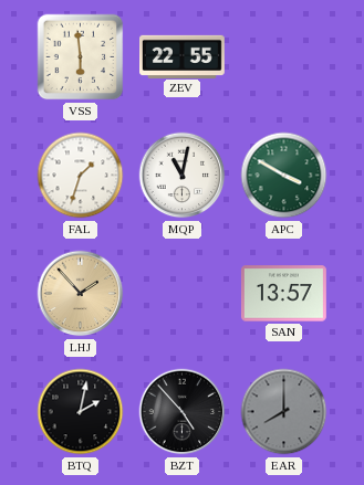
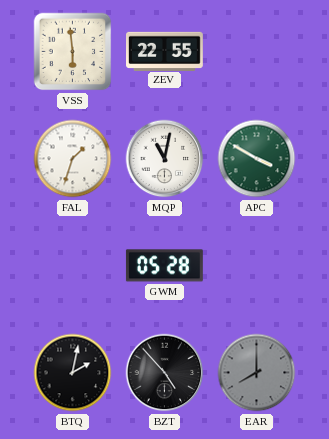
LHJ: 1:53 -> none
GWM: none -> 05:28
SAN: 13:57 -> none
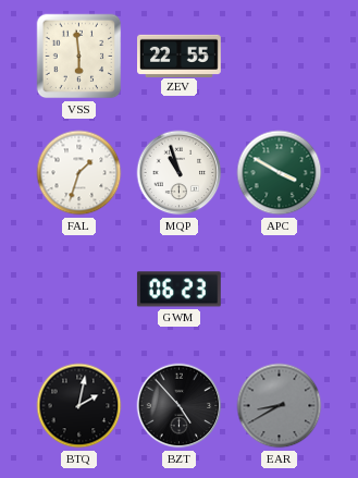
MQP: 11:02 -> 10:57
GWM: 05:28 -> 06:23
EAR: 8:00 -> 8:40
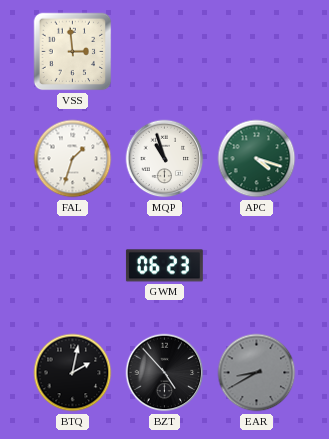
VSS: 5:59 -> 2:59
ZEV: 22:55 -> none
APC: 3:50 -> 4:18
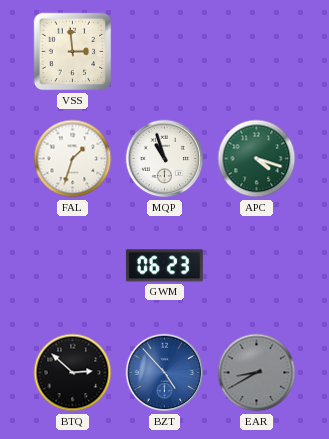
BTQ: 2:02 -> 2:52
BZT dial: black -> blue
